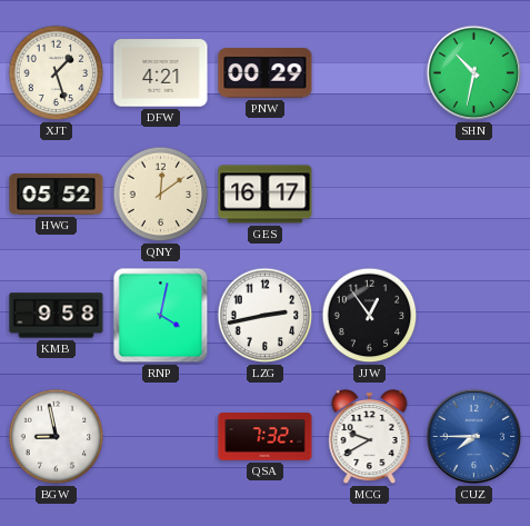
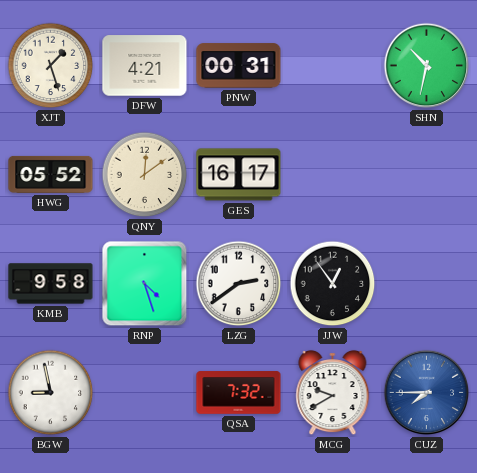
PNW: 00:29 -> 00:31
RNP: 4:02 -> 4:27
LZG: 2:43 -> 2:39
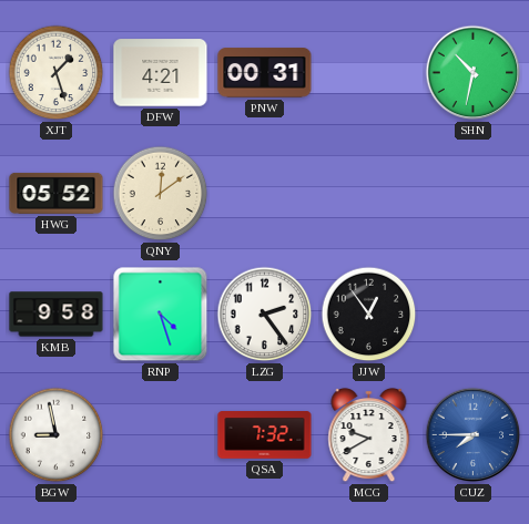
GES: 16:17 -> none
LZG: 2:39 -> 2:24
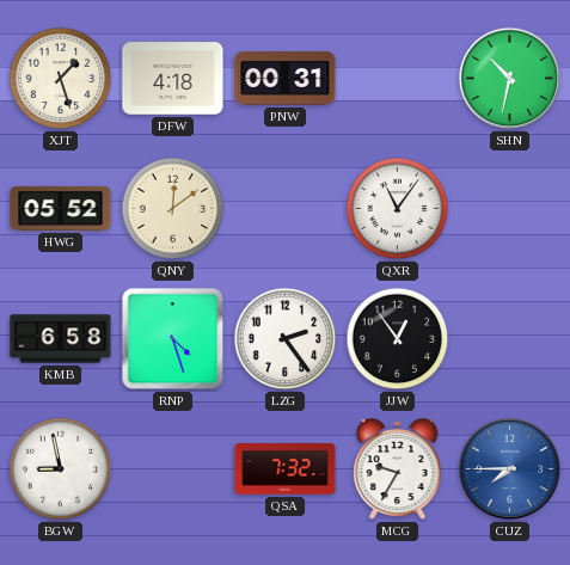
DFW: 4:21 -> 4:18
QXR: none -> 11:06
KMB: 9:58 -> 6:58
MCG: 9:40 -> 9:35
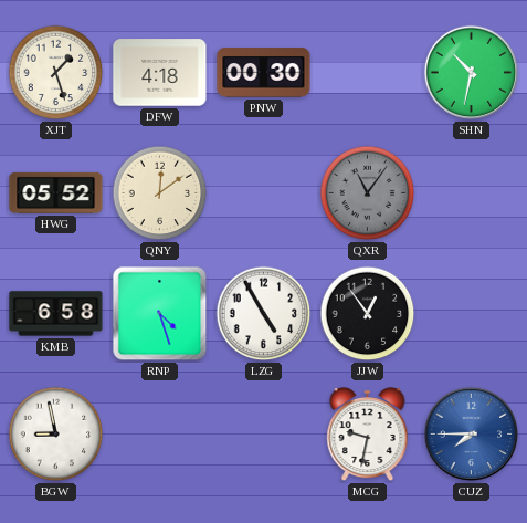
PNW: 00:31 -> 00:30
QXR dial: white -> grey
LZG: 2:24 -> 4:55
QSA: 7:32 -> none
MCG: 9:35 -> 9:32
